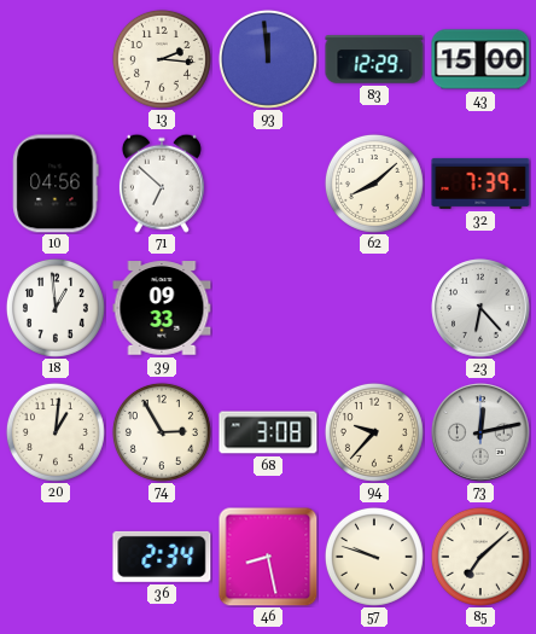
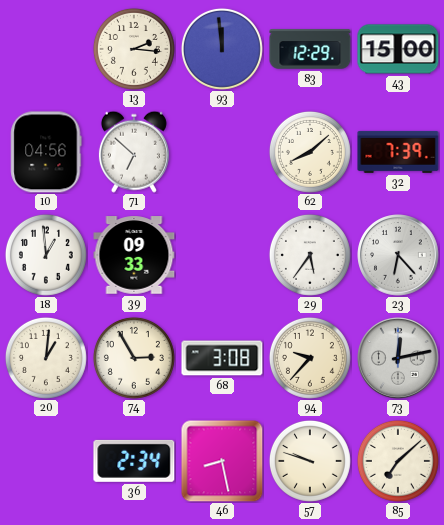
29: none -> 5:36
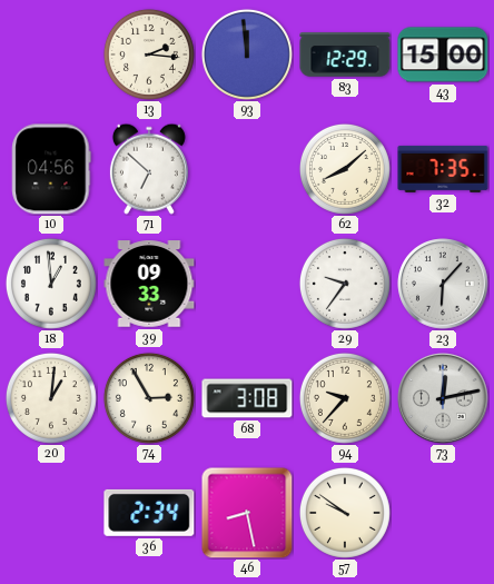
32: 7:39 -> 7:35
29: 5:36 -> 9:36
23: 6:23 -> 6:07
57: 9:48 -> 9:51
85: 7:08 -> none
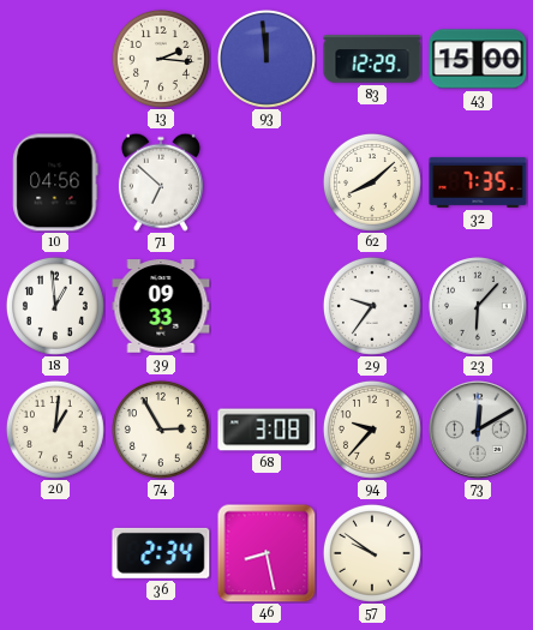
73: 12:13 -> 12:10
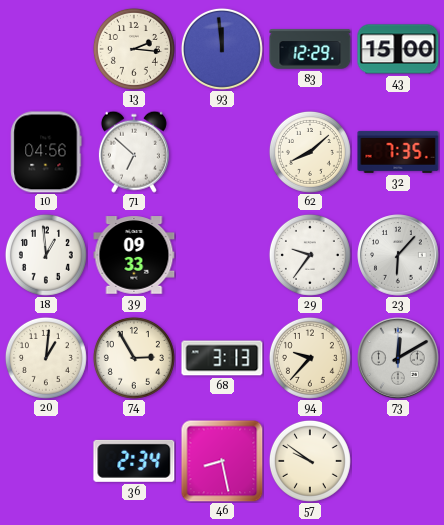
68: 3:08 -> 3:13
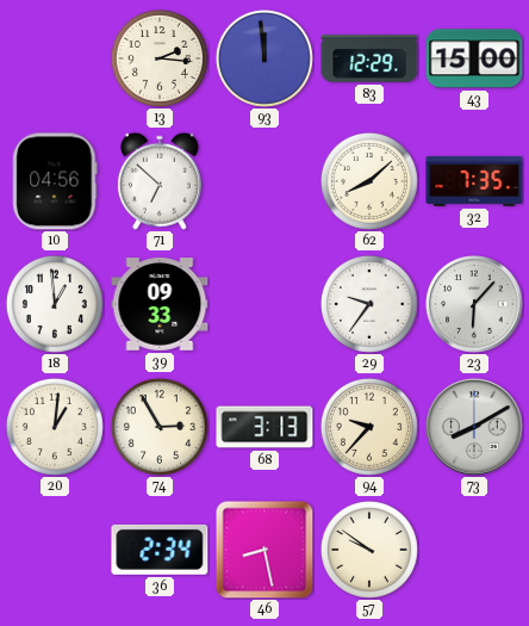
73: 12:10 -> 8:10
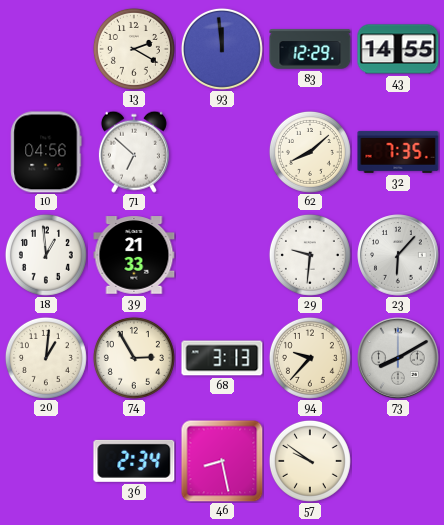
13: 2:16 -> 2:20
43: 15:00 -> 14:55
39: 09:33 -> 21:33
29: 9:36 -> 9:31
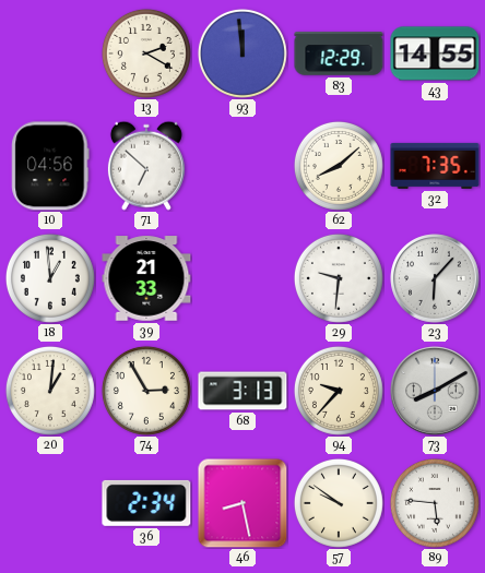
89: none -> 5:46
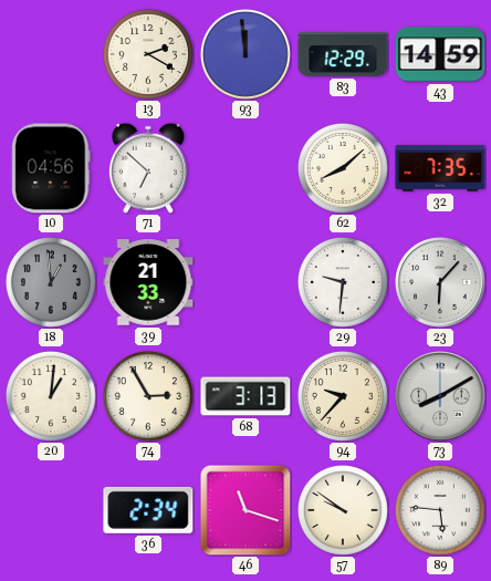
43: 14:55 -> 14:59
18 dial: white -> grey
46: 8:28 -> 11:18
